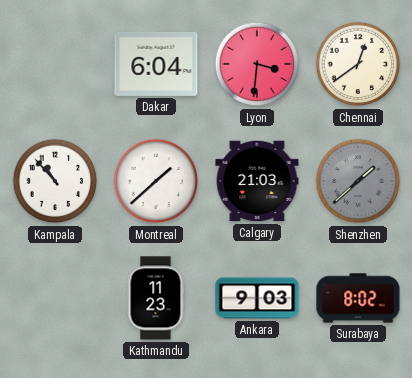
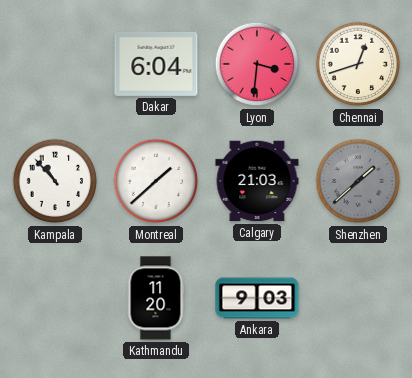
Chennai: 12:39 -> 12:42
Kathmandu: 11:23 -> 11:20
Surabaya: 8:02 -> none
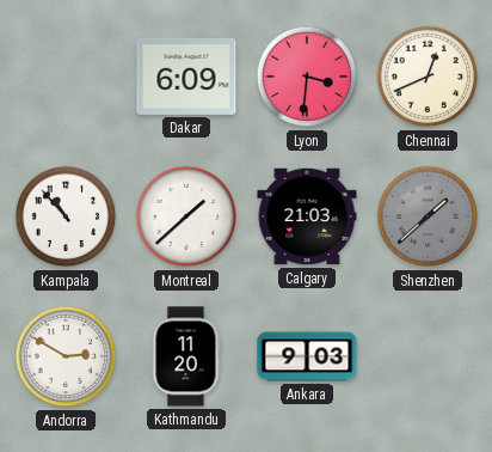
Dakar: 6:04 -> 6:09
Chennai: 12:42 -> 12:41
Andorra: none -> 2:50
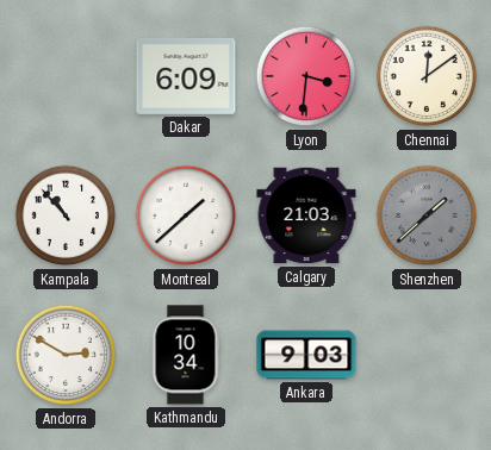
Chennai: 12:41 -> 12:09
Kathmandu: 11:20 -> 10:34
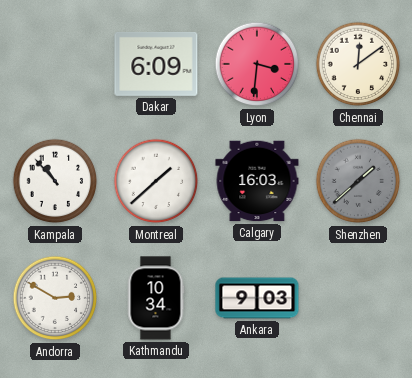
Calgary: 21:03 -> 16:03
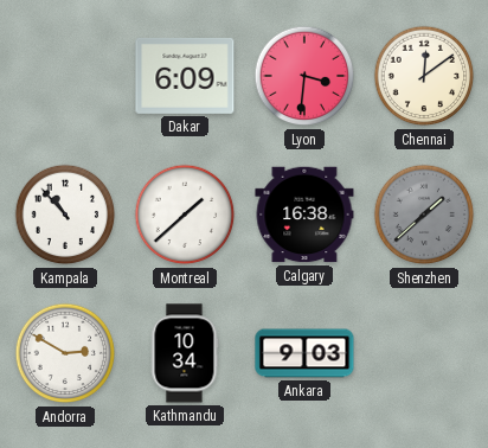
Calgary: 16:03 -> 16:38
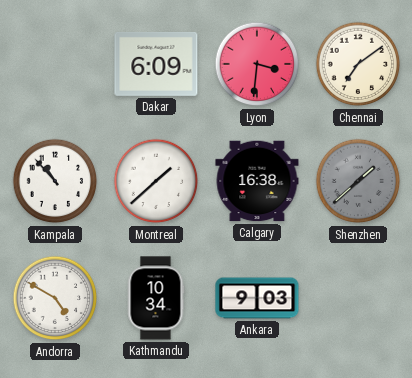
Chennai: 12:09 -> 7:09
Andorra: 2:50 -> 4:50
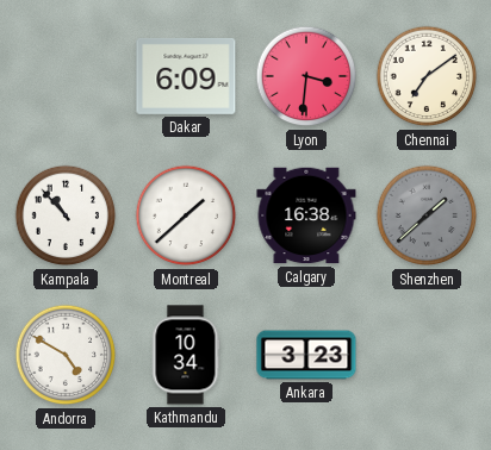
Ankara: 9:03 -> 3:23
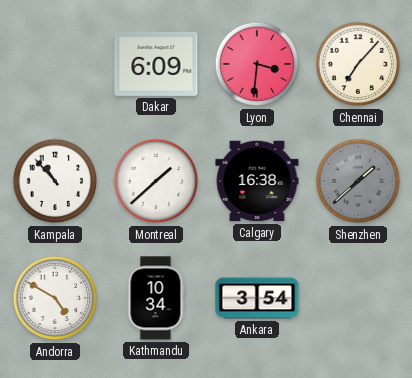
Chennai: 7:09 -> 7:07
Ankara: 3:23 -> 3:54
